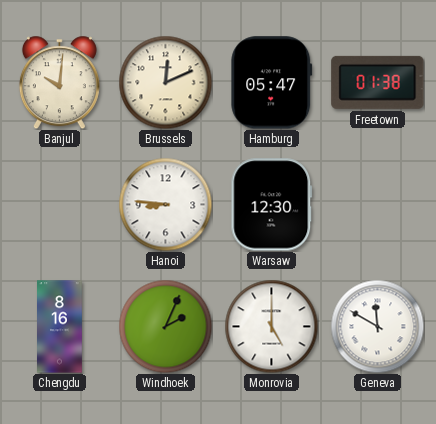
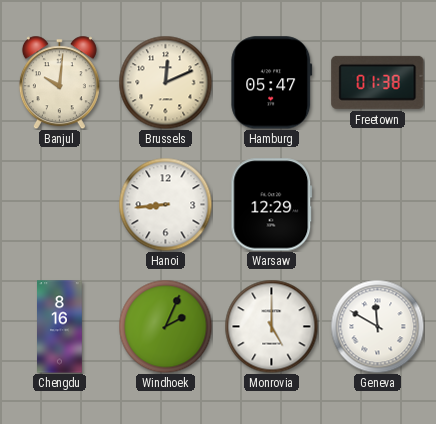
Hanoi: 8:46 -> 8:44
Warsaw: 12:30 -> 12:29
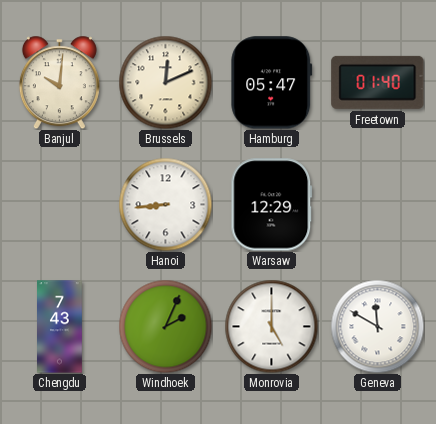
Freetown: 01:38 -> 01:40
Chengdu: 8:16 -> 7:43
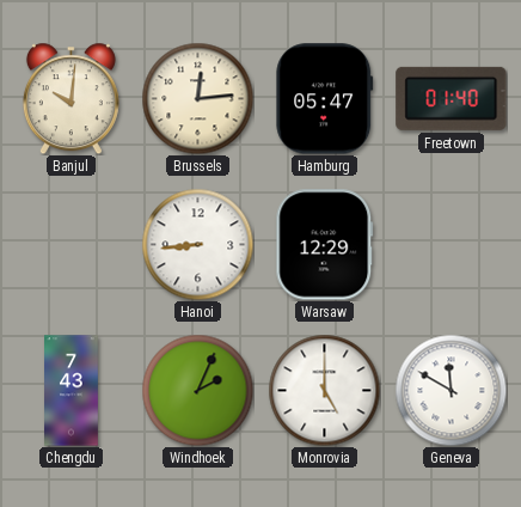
Brussels: 12:11 -> 12:14
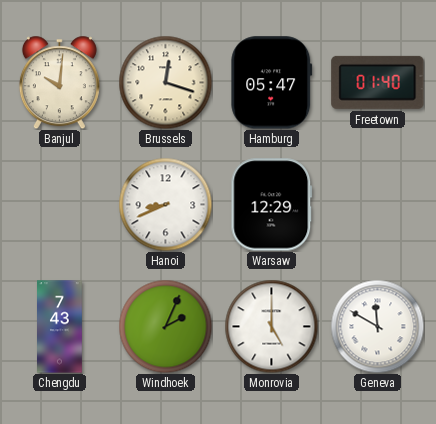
Brussels: 12:14 -> 12:18
Hanoi: 8:44 -> 8:41
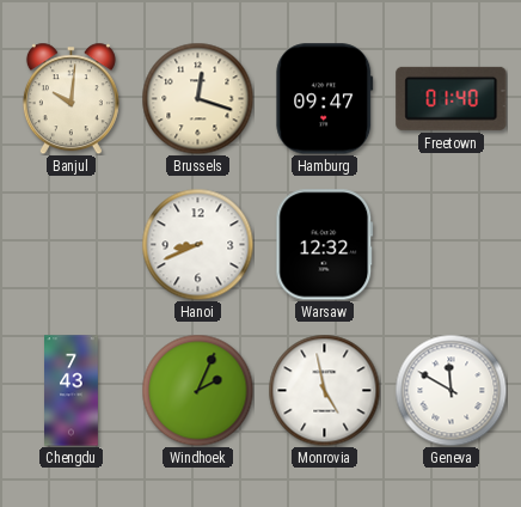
Hamburg: 05:47 -> 09:47
Warsaw: 12:29 -> 12:32
Monrovia: 5:00 -> 4:58
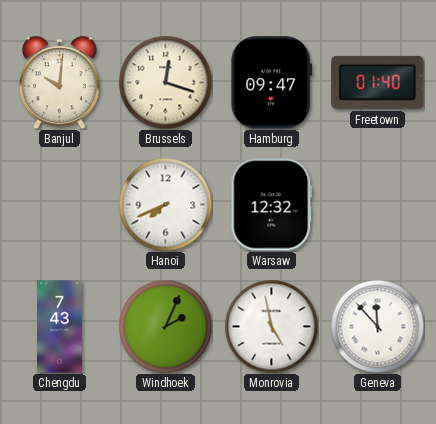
Hanoi: 8:41 -> 7:41
Geneva: 11:50 -> 11:53
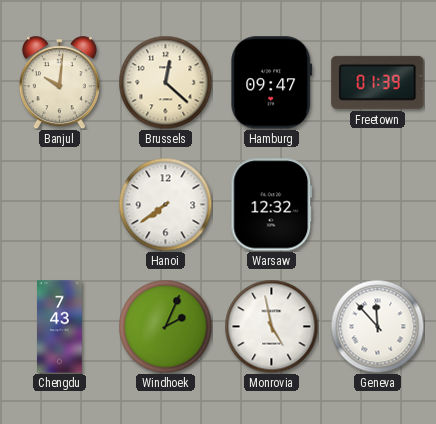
Brussels: 12:18 -> 12:22
Freetown: 01:40 -> 01:39
Hanoi: 7:41 -> 7:39
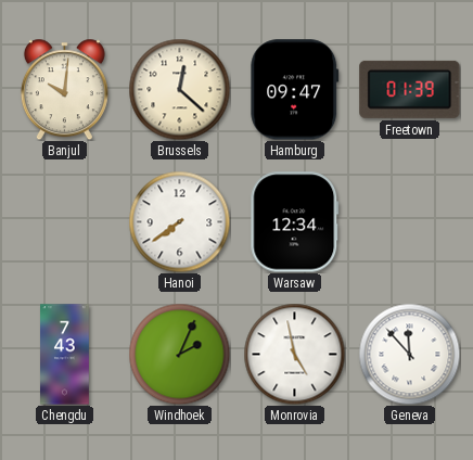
Warsaw: 12:32 -> 12:34
